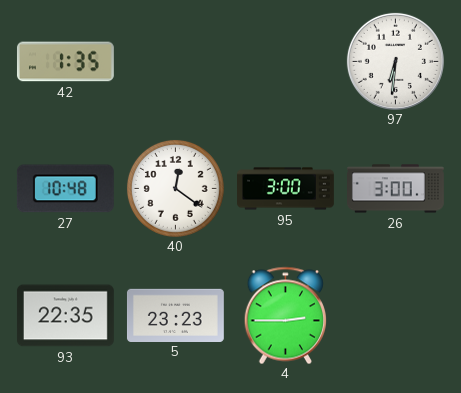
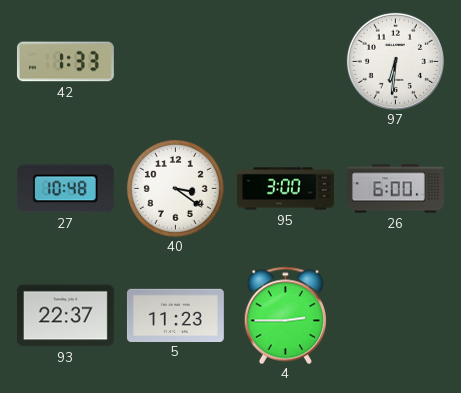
42: 1:35 -> 1:33
40: 12:21 -> 3:21
26: 3:00 -> 6:00
93: 22:35 -> 22:37
5: 23:23 -> 11:23
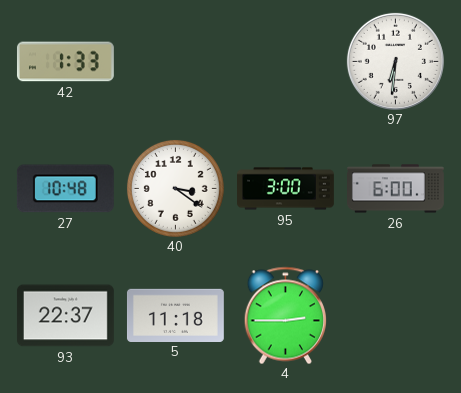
5: 11:23 -> 11:18
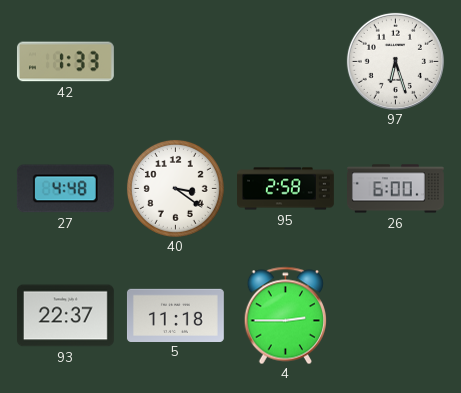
97: 6:31 -> 6:27
27: 10:48 -> 4:48
95: 3:00 -> 2:58
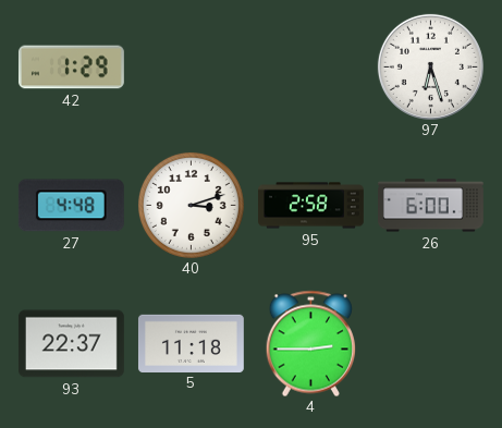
42: 1:33 -> 1:29
40: 3:21 -> 3:12
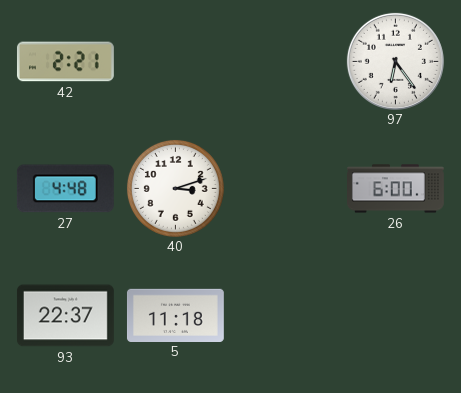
42: 1:29 -> 2:21
97: 6:27 -> 6:24
95: 2:58 -> none
4: 2:45 -> none
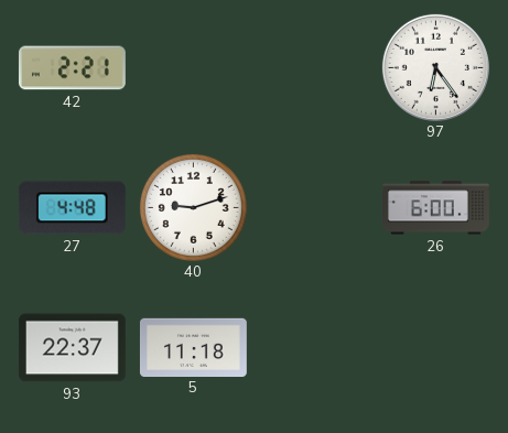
40: 3:12 -> 9:12
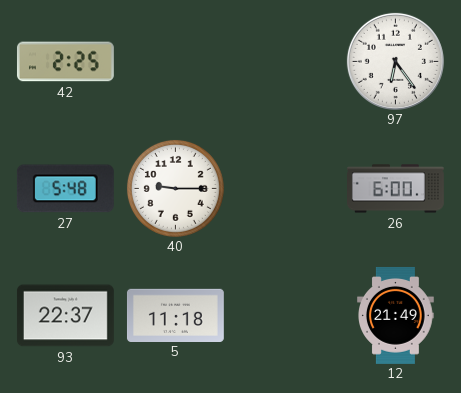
42: 2:21 -> 2:25
27: 4:48 -> 5:48
40: 9:12 -> 9:15
12: none -> 21:49
